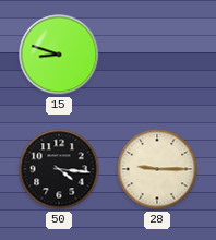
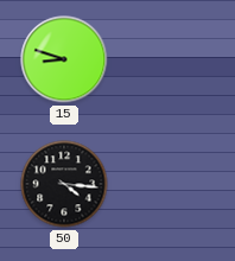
28: 9:15 -> none
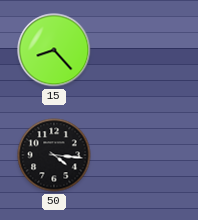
15: 8:48 -> 8:23
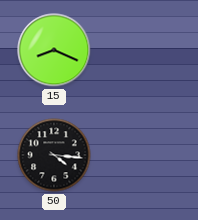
15: 8:23 -> 8:19
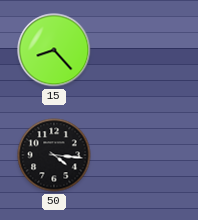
15: 8:19 -> 8:23
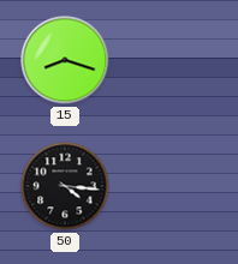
15: 8:23 -> 8:18
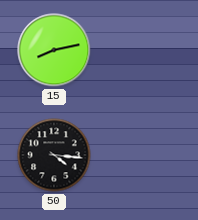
15: 8:18 -> 8:13
